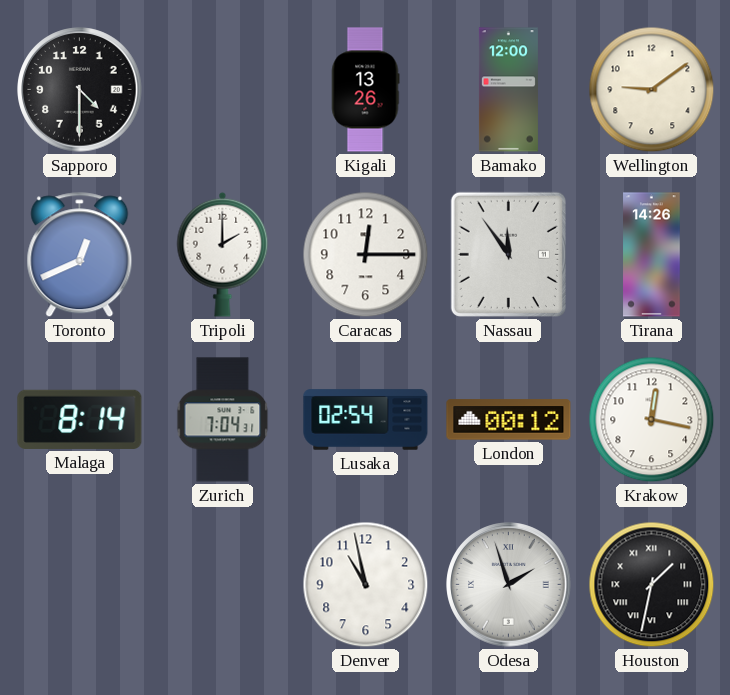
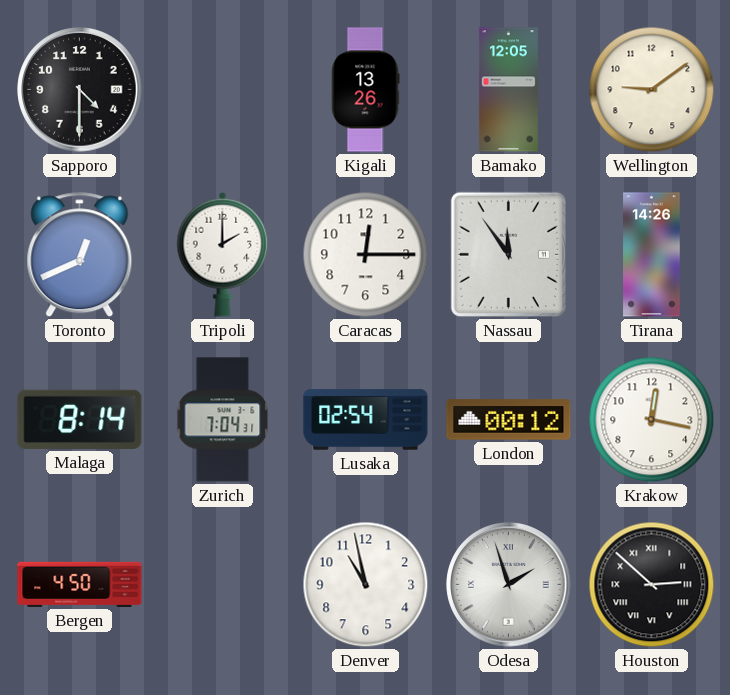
Bamako: 12:00 -> 12:05
Bergen: none -> 4:50
Houston: 1:32 -> 2:52
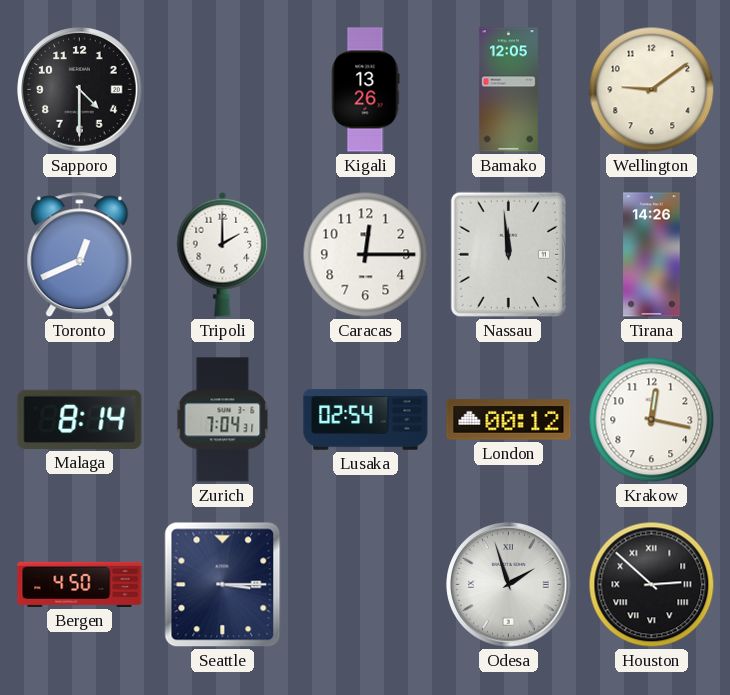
Nassau: 11:54 -> 11:59
Seattle: none -> 3:15
Denver: 10:58 -> none
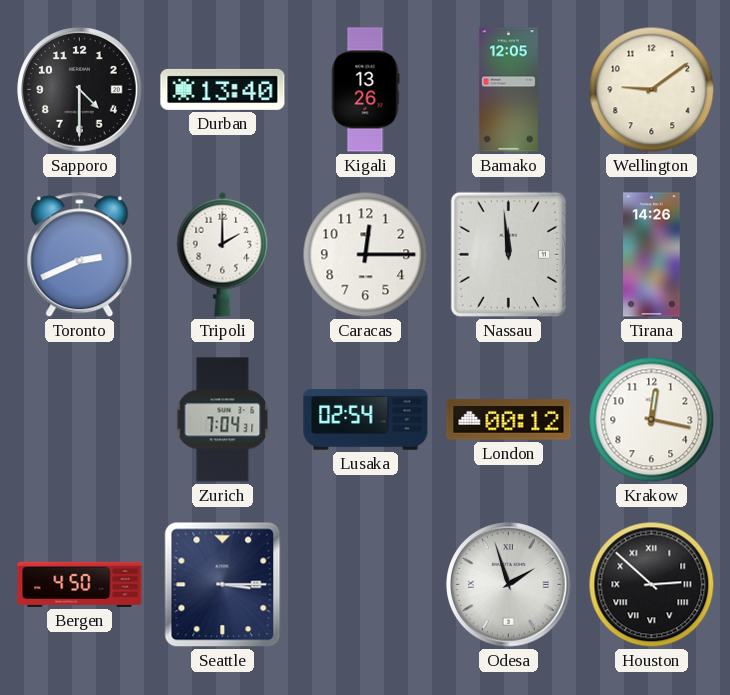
Durban: none -> 13:40
Toronto: 12:41 -> 2:41
Malaga: 8:14 -> none
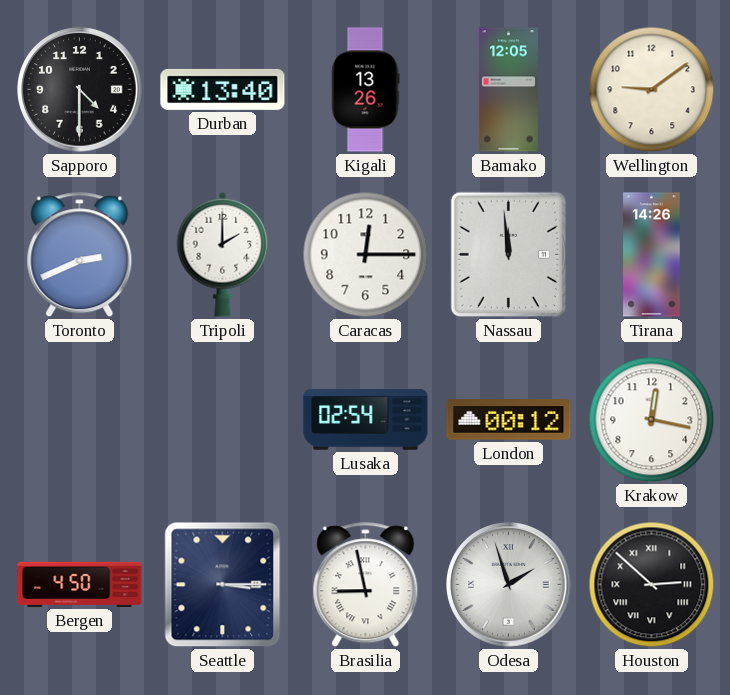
Zurich: 7:04 -> none
Brasilia: none -> 8:58
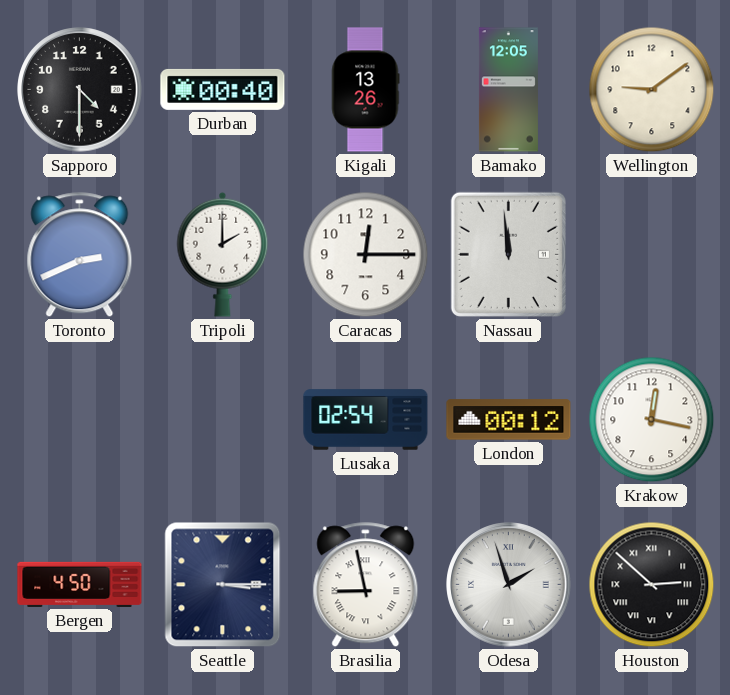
Durban: 13:40 -> 00:40
Tirana: 14:26 -> none
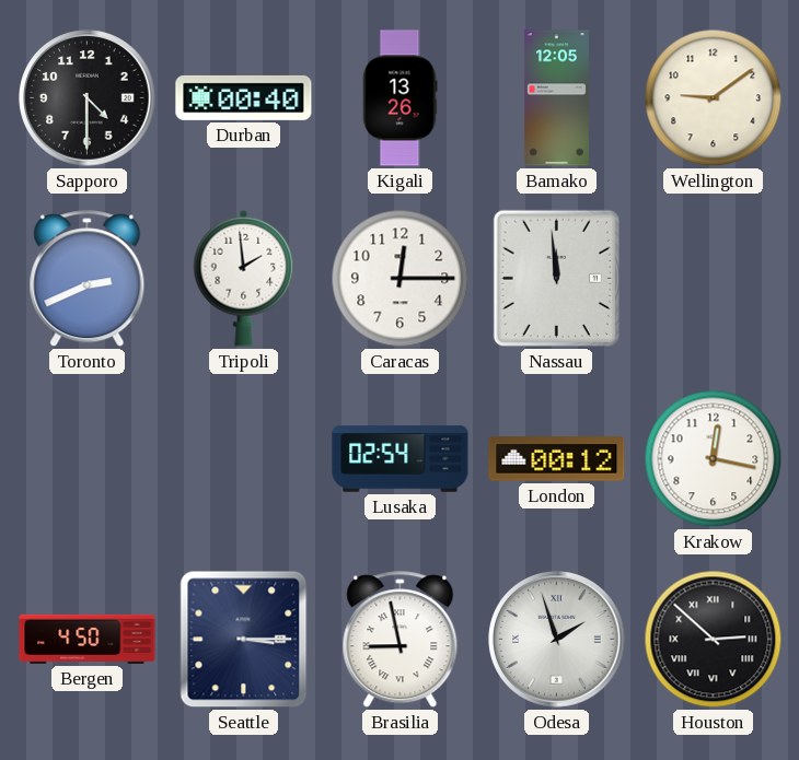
Tripoli: 2:00 -> 1:59
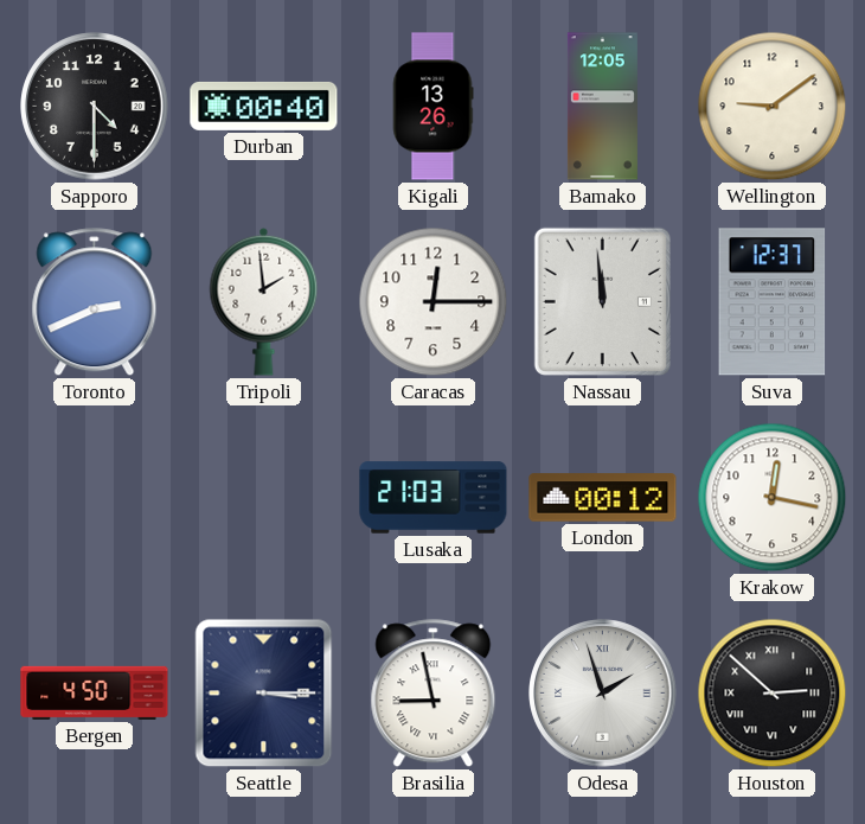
Suva: none -> 12:37
Lusaka: 02:54 -> 21:03
